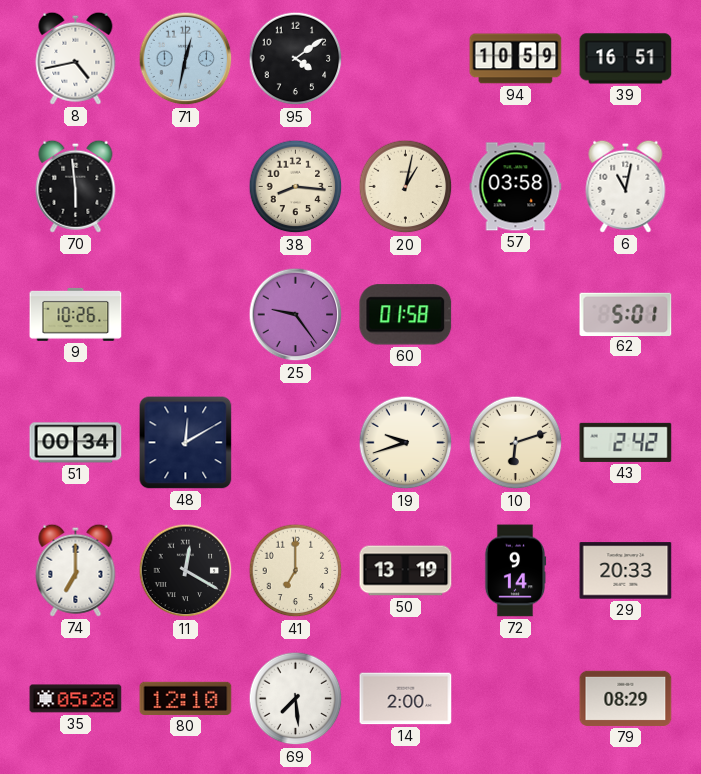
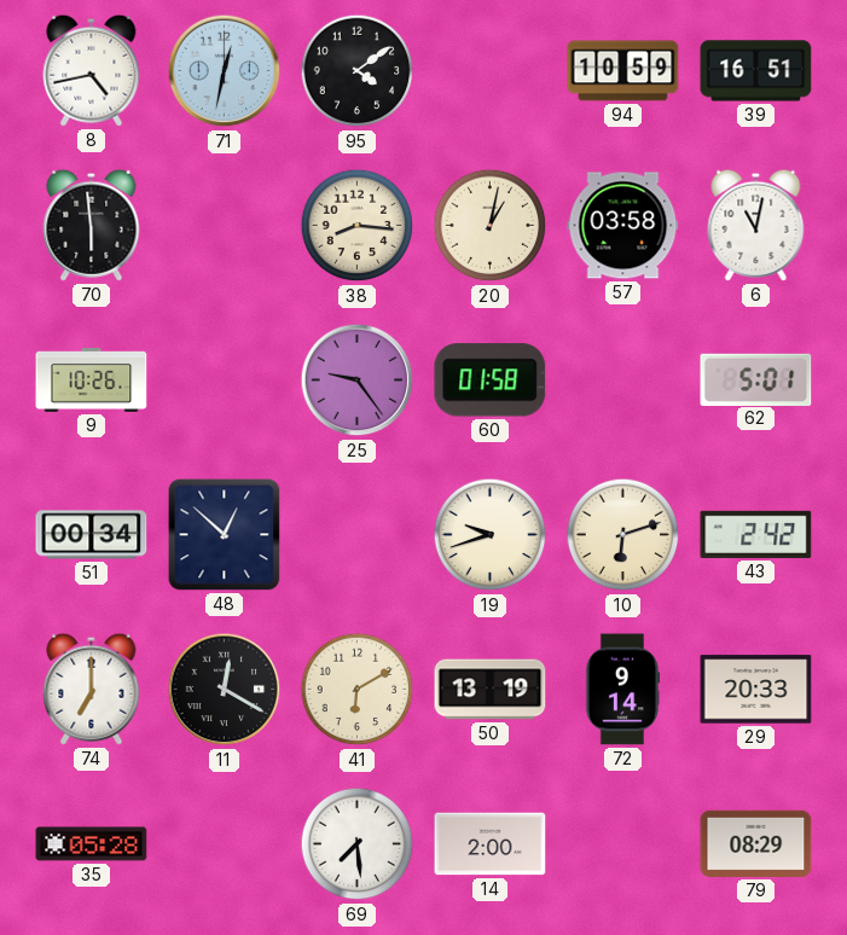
48: 12:10 -> 12:52
41: 7:00 -> 6:10
80: 12:10 -> none
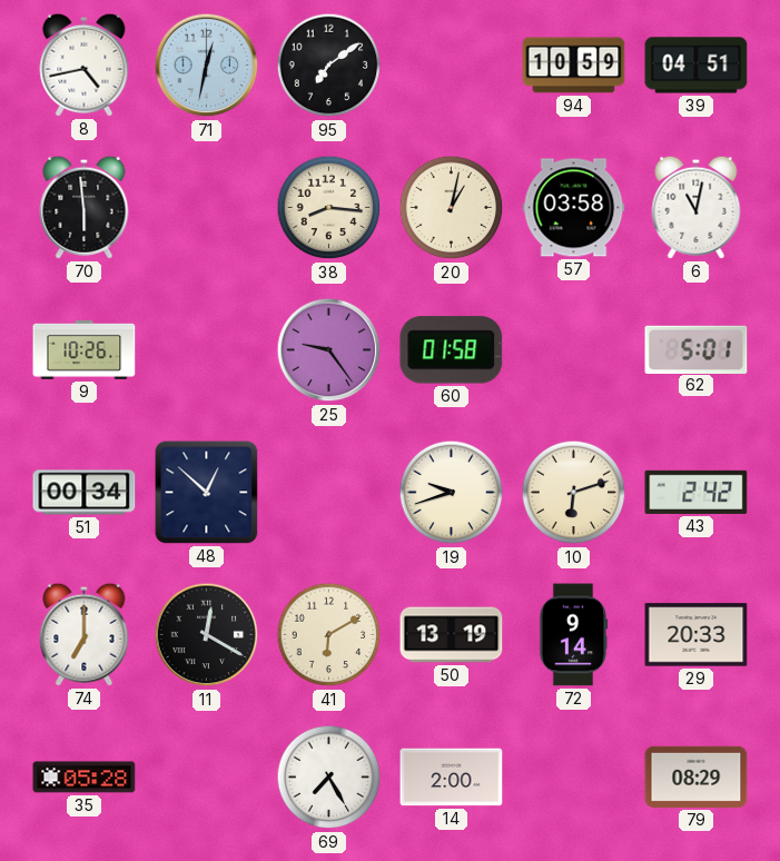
95: 4:09 -> 7:09
39: 16:51 -> 04:51
69: 7:29 -> 7:25
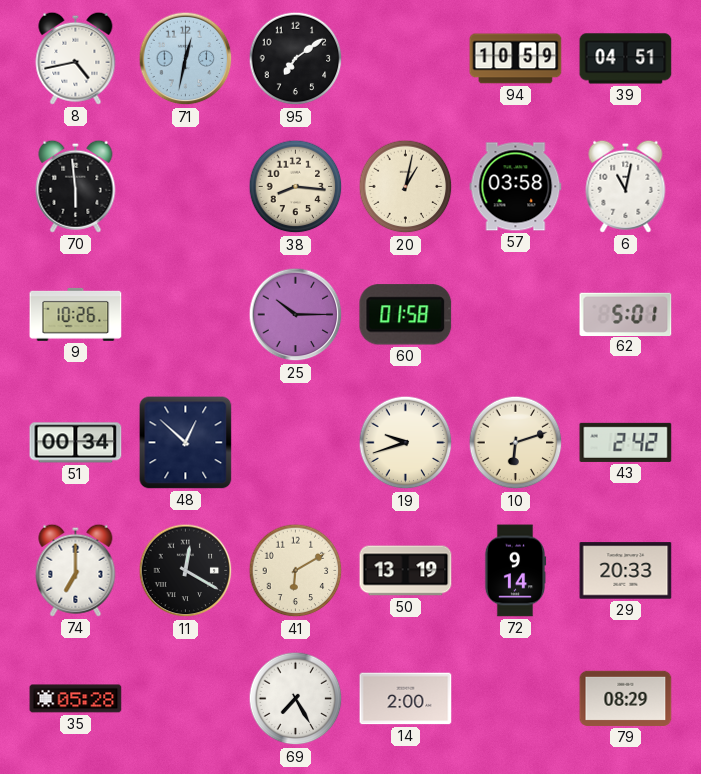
25: 9:24 -> 10:15
